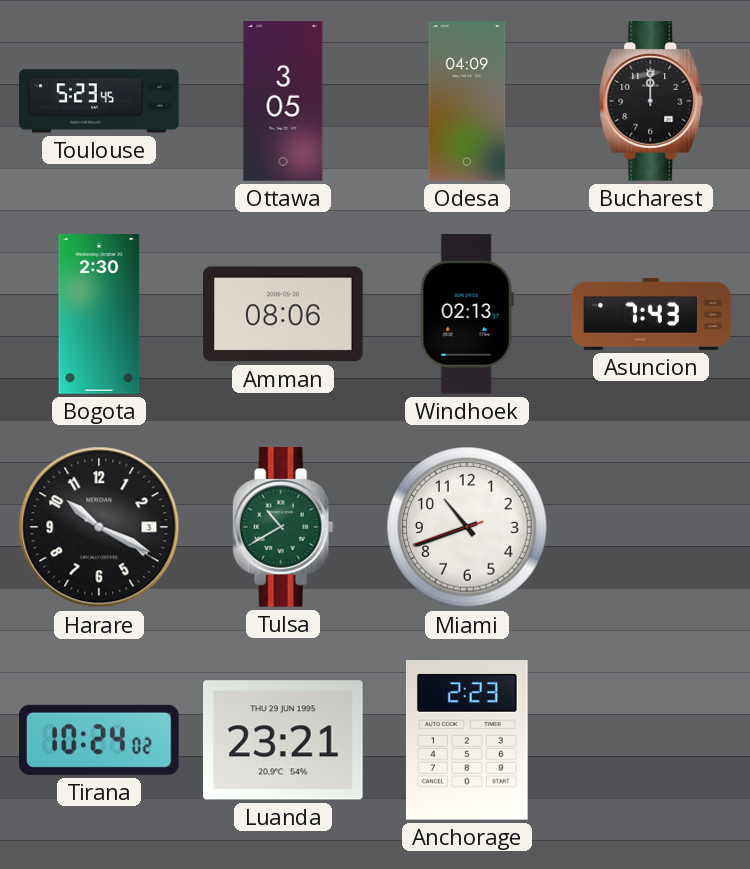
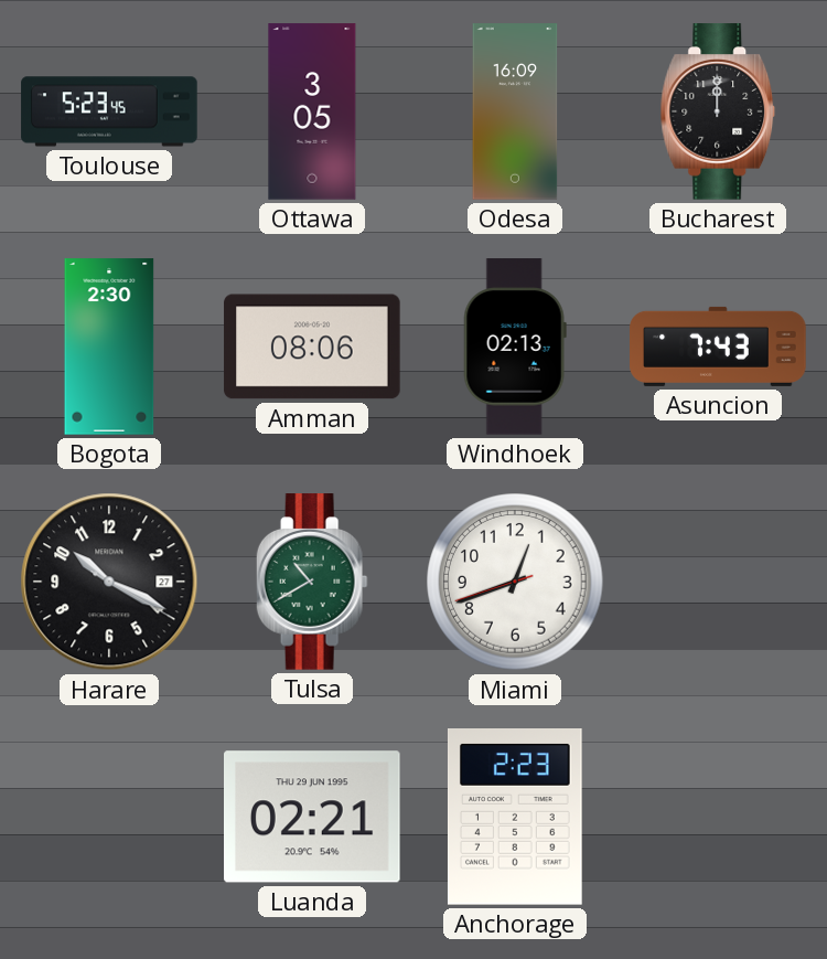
Odesa: 04:09 -> 16:09
Harare date: 3 -> 27
Miami: 10:41 -> 12:41
Tirana: 10:24 -> none
Luanda: 23:21 -> 02:21
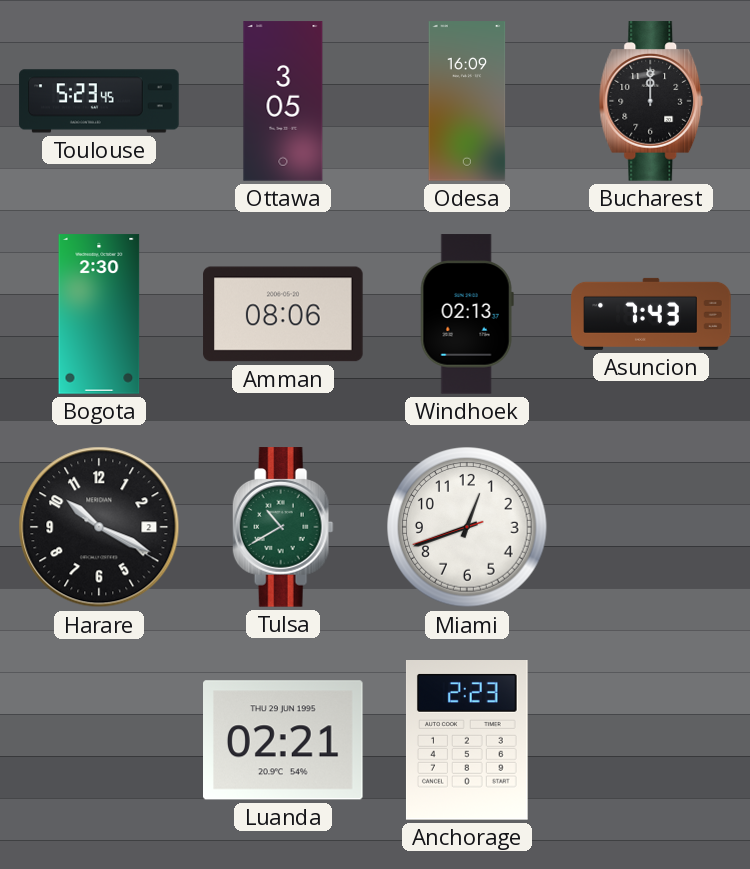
Harare date: 27 -> 2
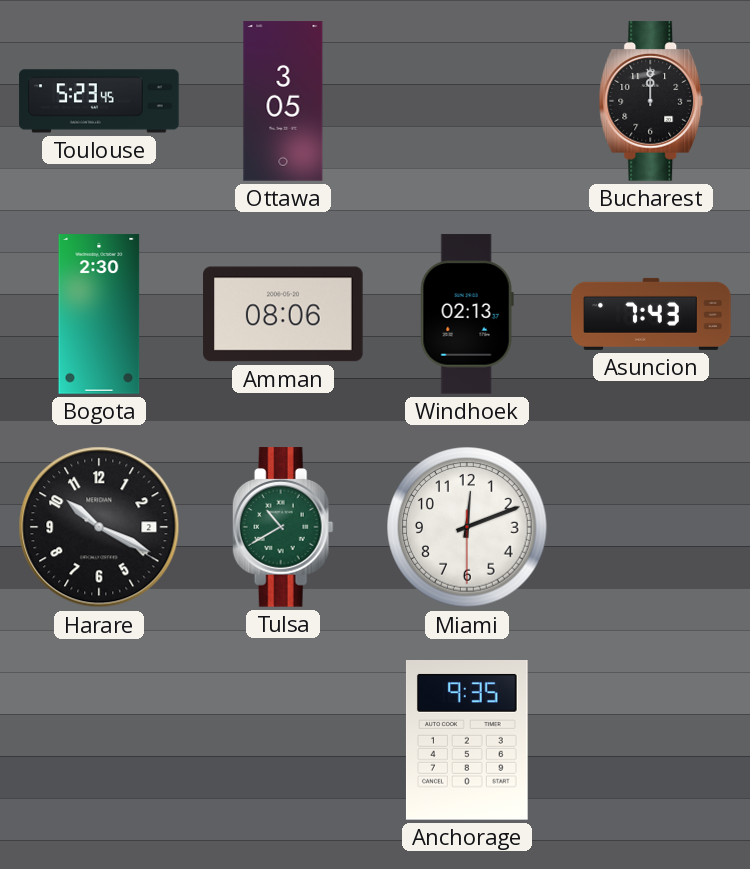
Odesa: 16:09 -> none
Miami: 12:41 -> 12:11
Luanda: 02:21 -> none
Anchorage: 2:23 -> 9:35
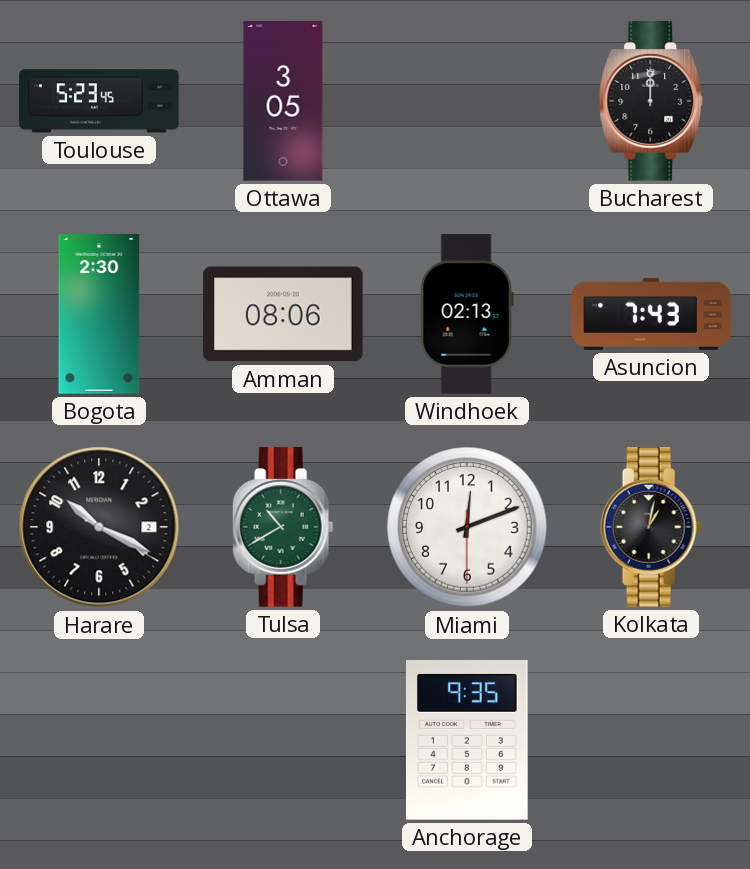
Kolkata: none -> 1:02
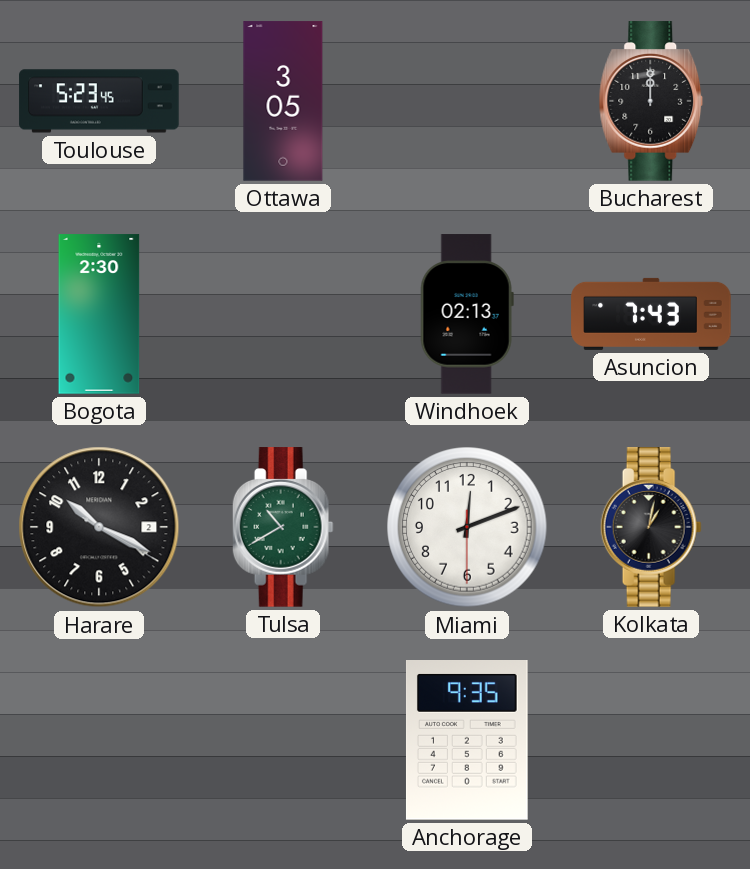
Amman: 08:06 -> none
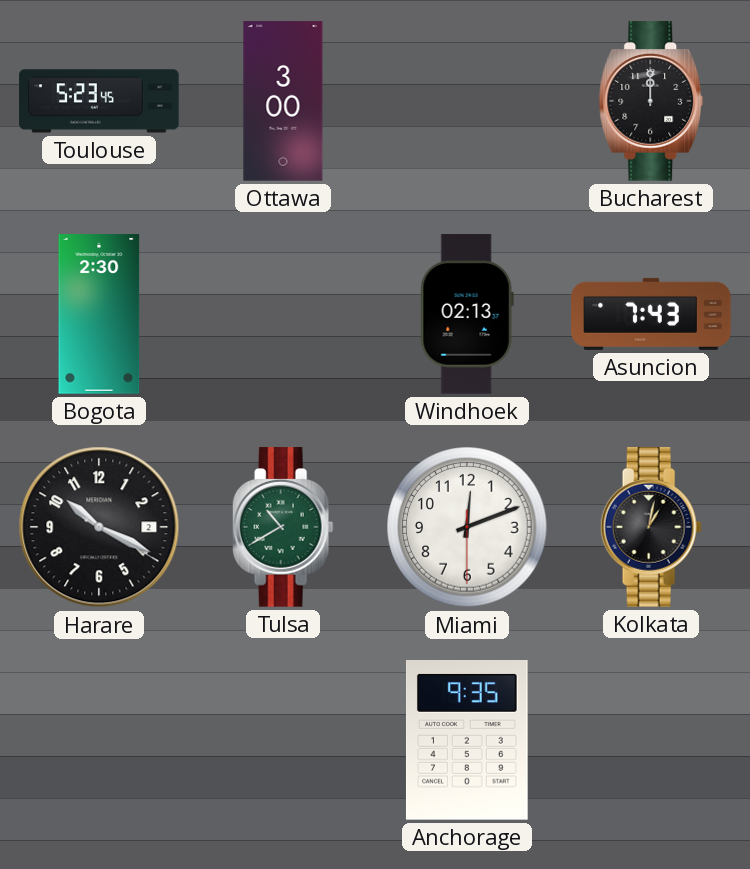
Ottawa: 3:05 -> 3:00
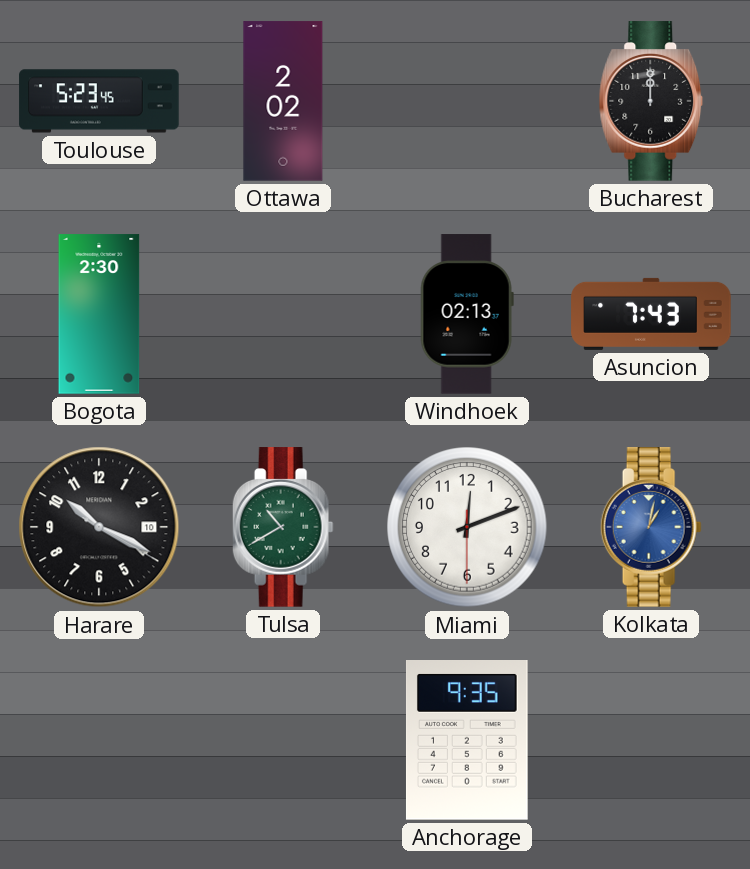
Ottawa: 3:00 -> 2:02
Harare date: 2 -> 10
Kolkata dial: black -> blue
